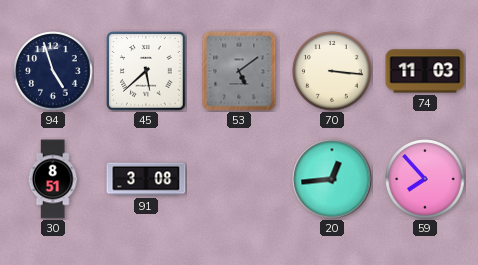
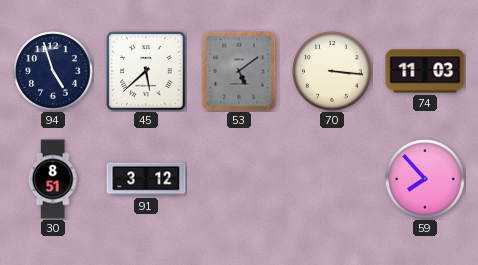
91: 3:08 -> 3:12
20: 12:44 -> none
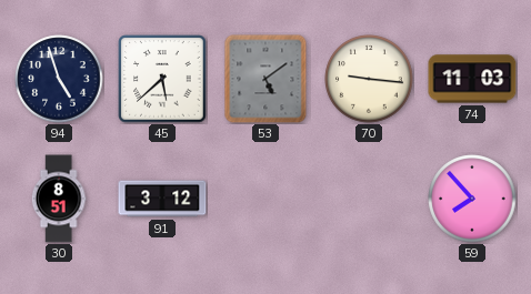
70: 3:16 -> 9:16
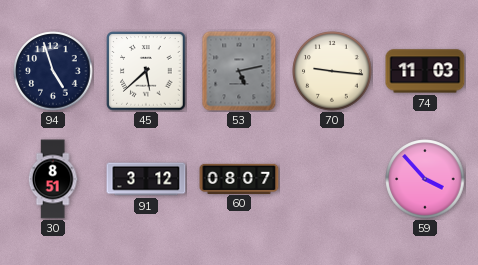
53: 5:09 -> 5:13
60: none -> 08:07
59: 7:53 -> 3:53
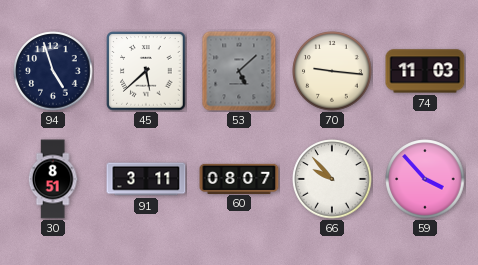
53: 5:13 -> 5:08
91: 3:12 -> 3:11
66: none -> 9:53
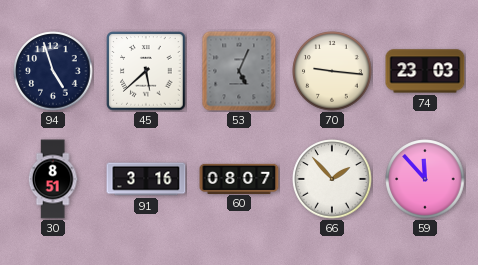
53: 5:08 -> 5:04
74: 11:03 -> 23:03
91: 3:11 -> 3:16
66: 9:53 -> 1:53
59: 3:53 -> 11:53
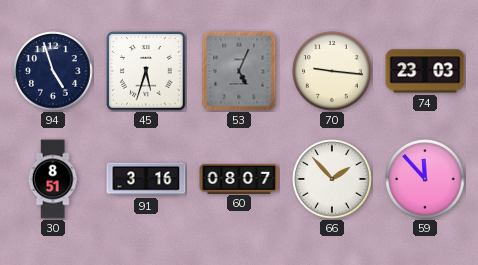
45: 5:38 -> 5:33
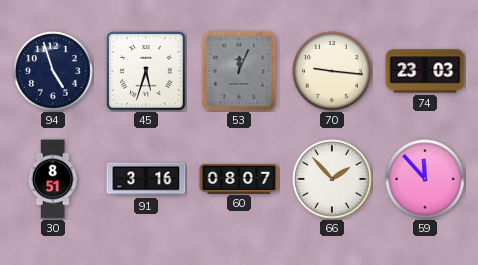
53: 5:04 -> 12:04
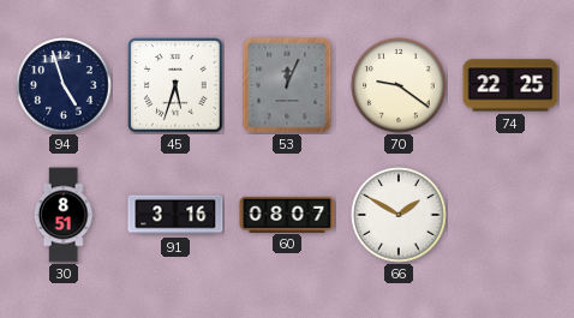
70: 9:16 -> 9:21
74: 23:03 -> 22:25
66: 1:53 -> 1:50
59: 11:53 -> none
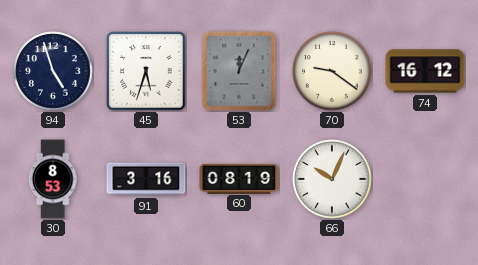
74: 22:25 -> 16:12
30: 8:51 -> 8:53
60: 08:07 -> 08:19
66: 1:50 -> 10:04
